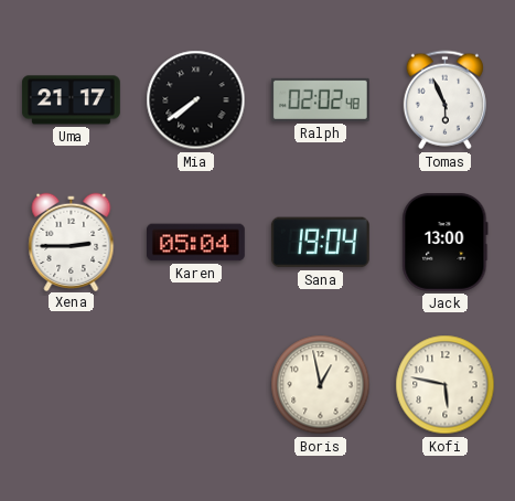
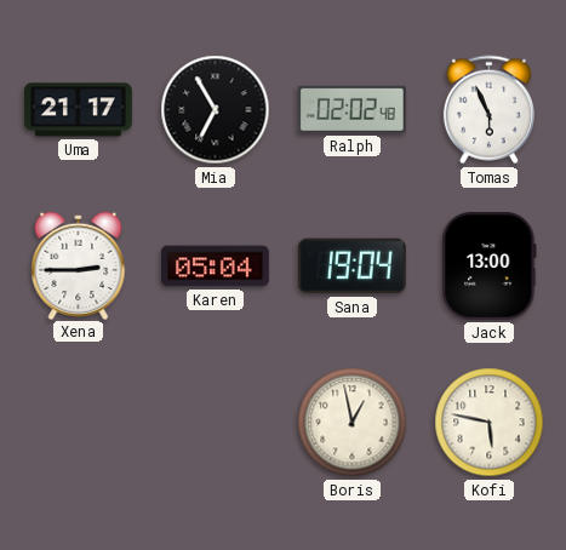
Mia: 7:39 -> 6:55
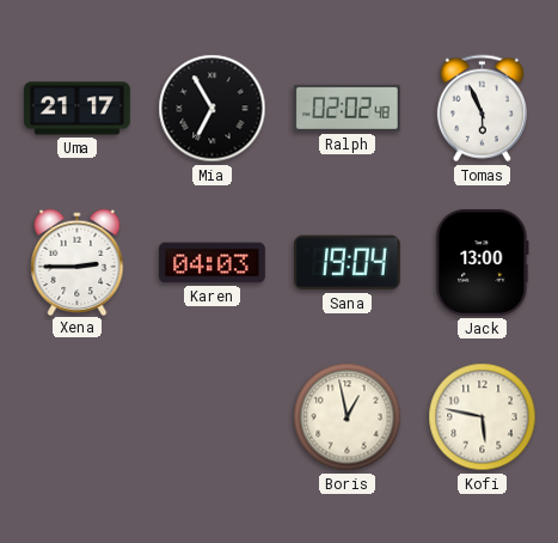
Karen: 05:04 -> 04:03
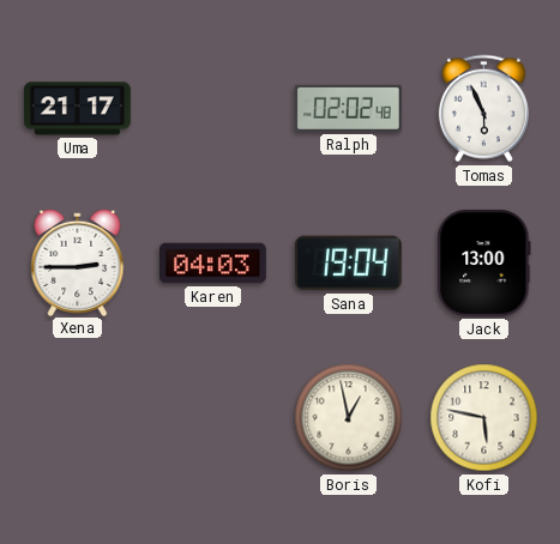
Mia: 6:55 -> none
